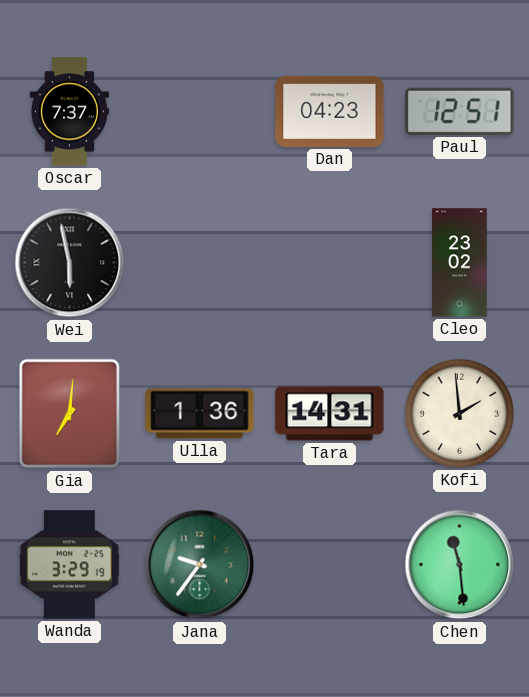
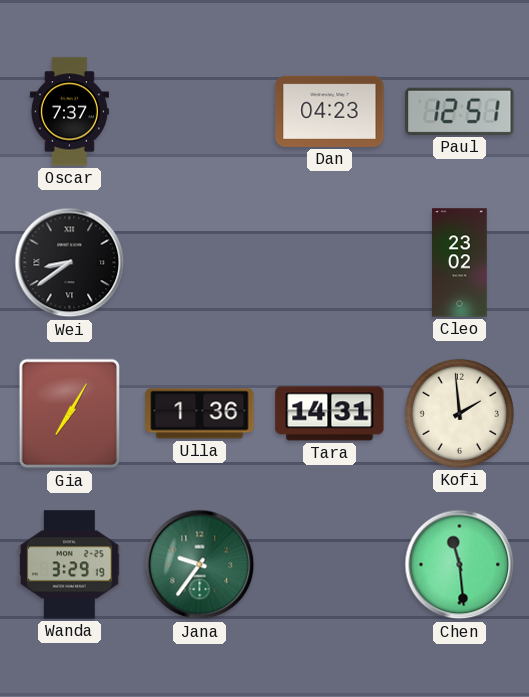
Wei: 5:58 -> 8:39
Gia: 7:01 -> 7:05
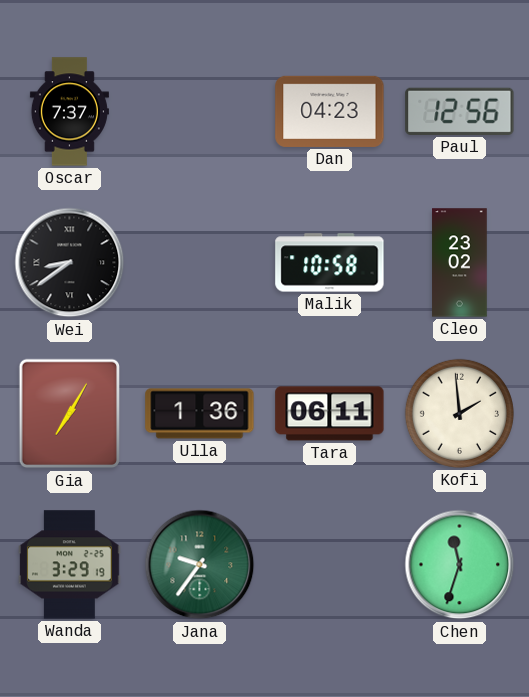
Paul: 12:51 -> 12:56
Malik: none -> 10:58
Tara: 14:31 -> 06:11
Chen: 11:29 -> 11:33
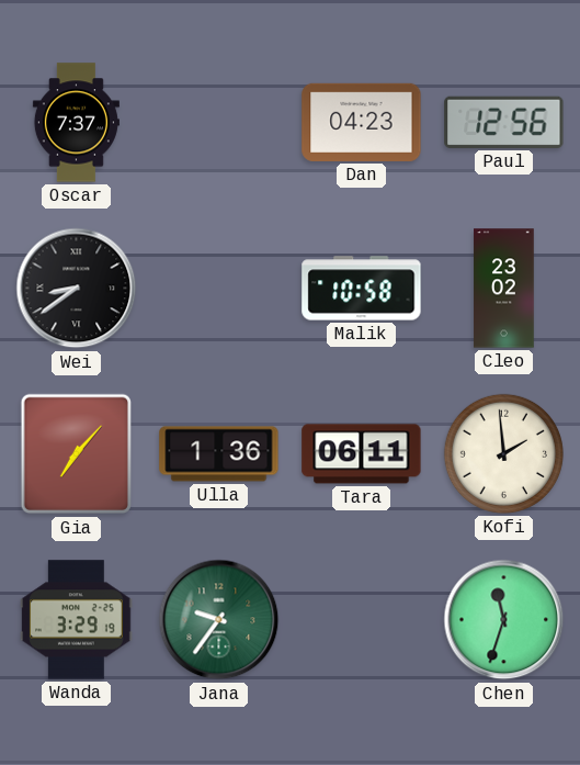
Gia: 7:05 -> 7:07
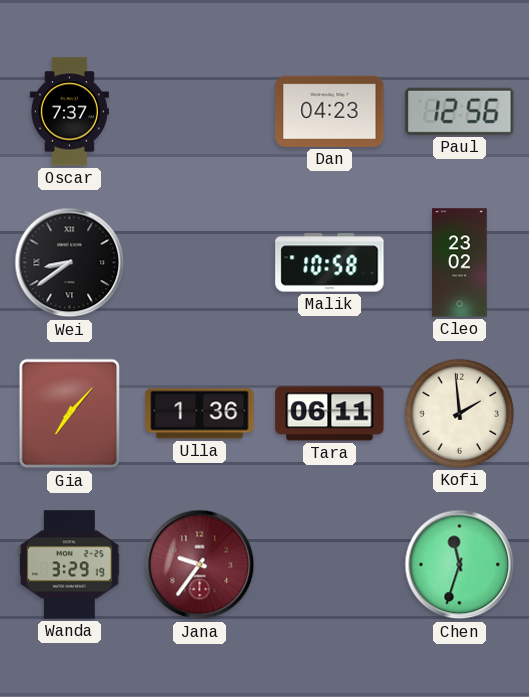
Jana dial: green -> burgundy
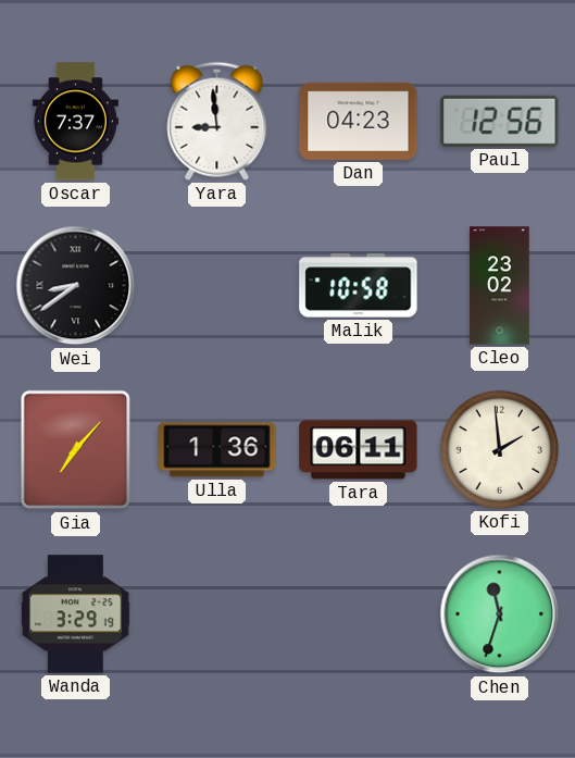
Yara: none -> 8:59
Jana: 9:36 -> none
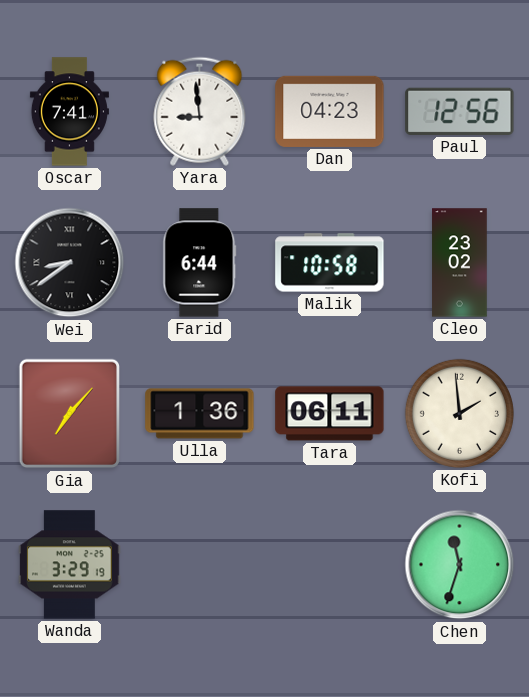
Oscar: 7:37 -> 7:41
Farid: none -> 6:44
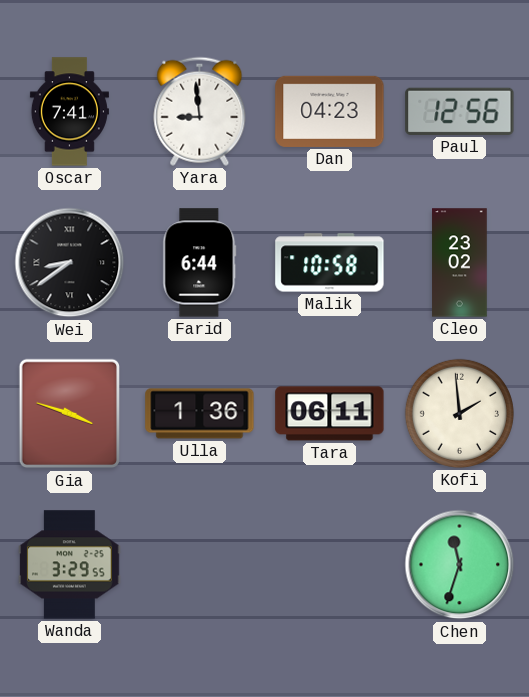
Gia: 7:07 -> 3:48
Wanda: 3:29:19 -> 3:29:55
